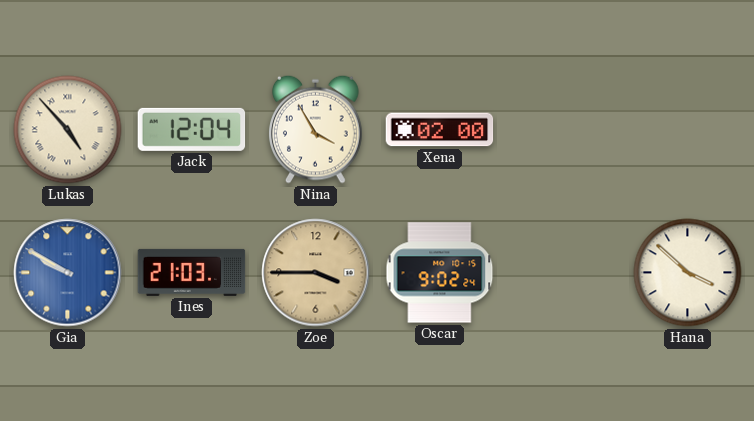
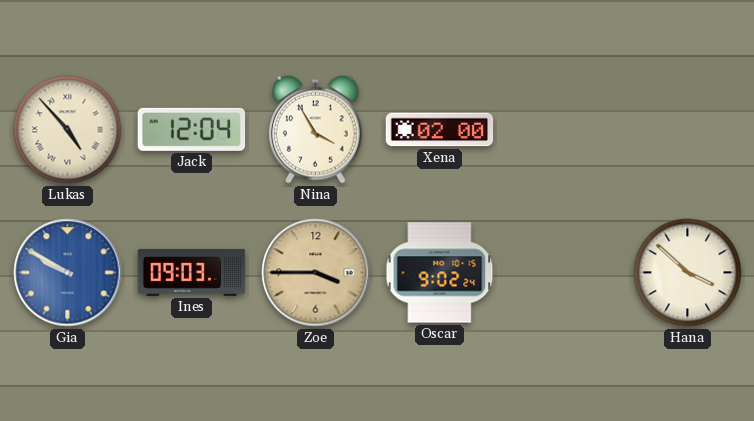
Ines: 21:03 -> 09:03
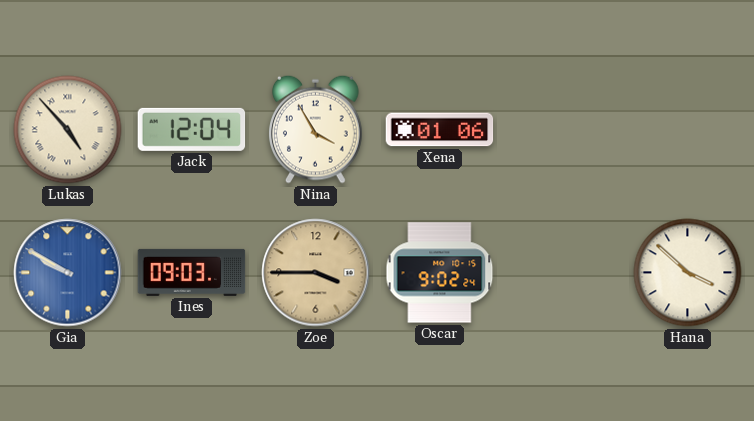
Xena: 02:00 -> 01:06
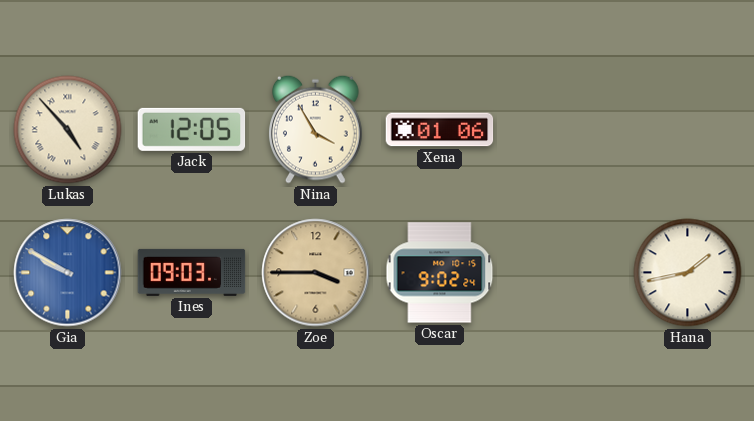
Jack: 12:04 -> 12:05
Hana: 3:52 -> 1:43
